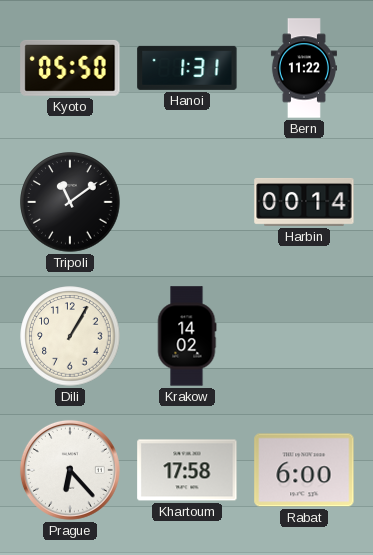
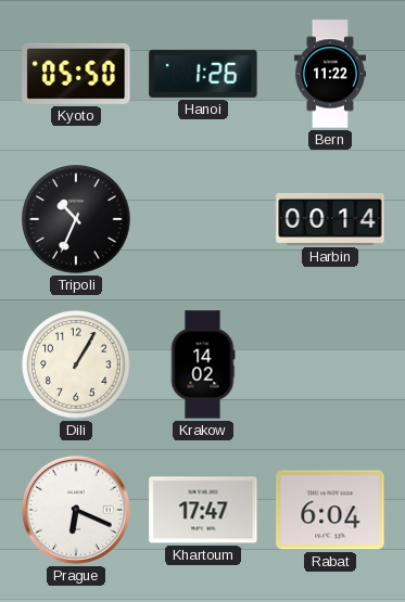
Hanoi: 1:31 -> 1:26
Tripoli: 11:09 -> 10:34
Prague: 6:23 -> 6:19
Khartoum: 17:58 -> 17:47
Rabat: 6:00 -> 6:04
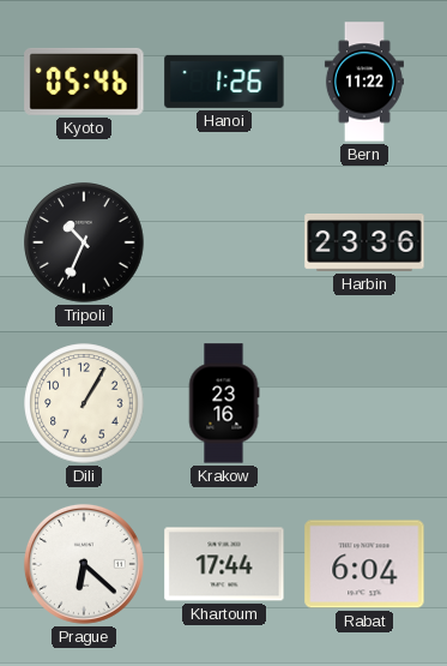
Kyoto: 05:50 -> 05:46
Harbin: 00:14 -> 23:36
Krakow: 14:02 -> 23:16
Prague: 6:19 -> 6:22
Khartoum: 17:47 -> 17:44
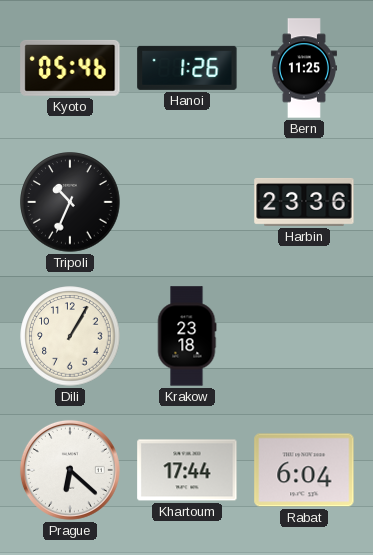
Bern: 11:22 -> 11:25
Krakow: 23:16 -> 23:18
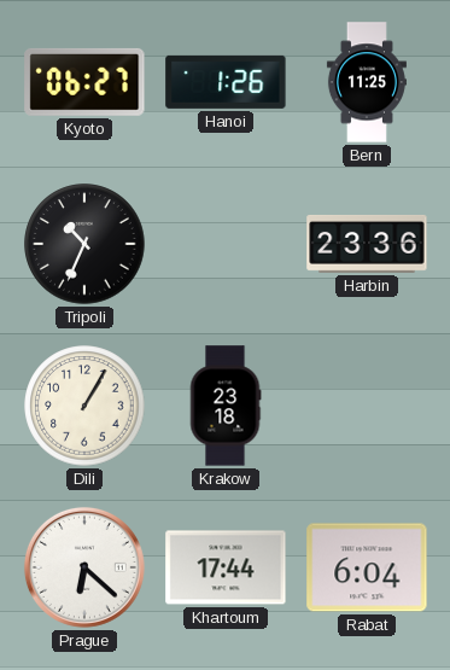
Kyoto: 05:46 -> 06:27
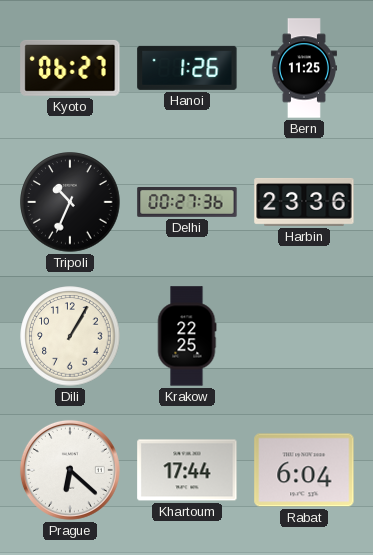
Delhi: none -> 00:27
Krakow: 23:18 -> 22:25
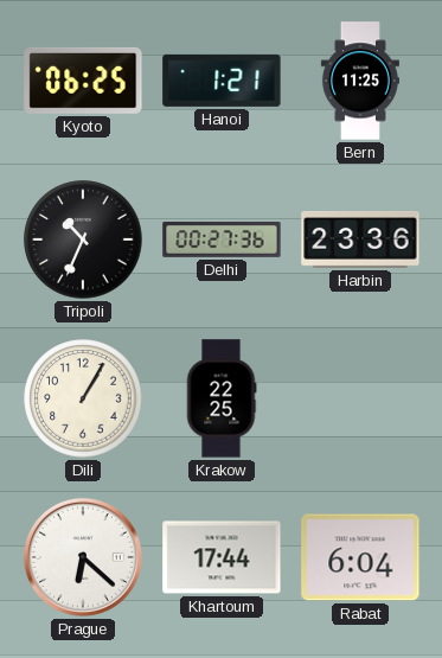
Kyoto: 06:27 -> 06:25
Hanoi: 1:26 -> 1:21
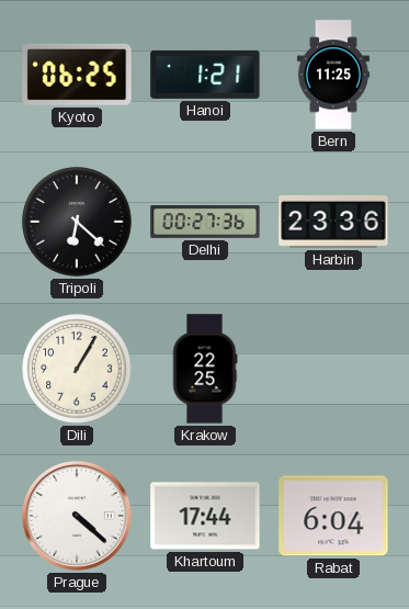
Tripoli: 10:34 -> 6:22
Prague: 6:22 -> 4:22
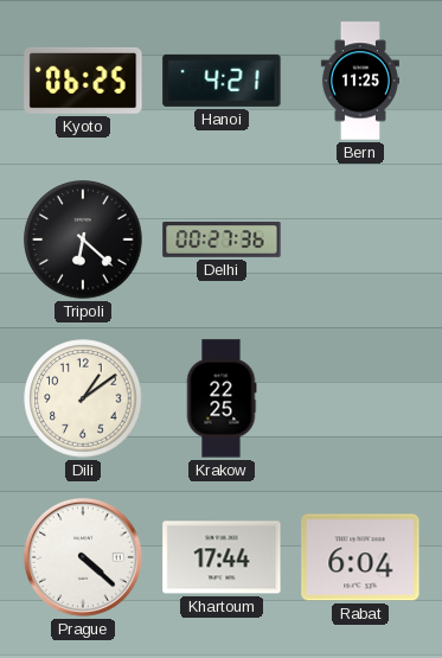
Hanoi: 1:21 -> 4:21
Harbin: 23:36 -> none
Dili: 1:05 -> 1:09
